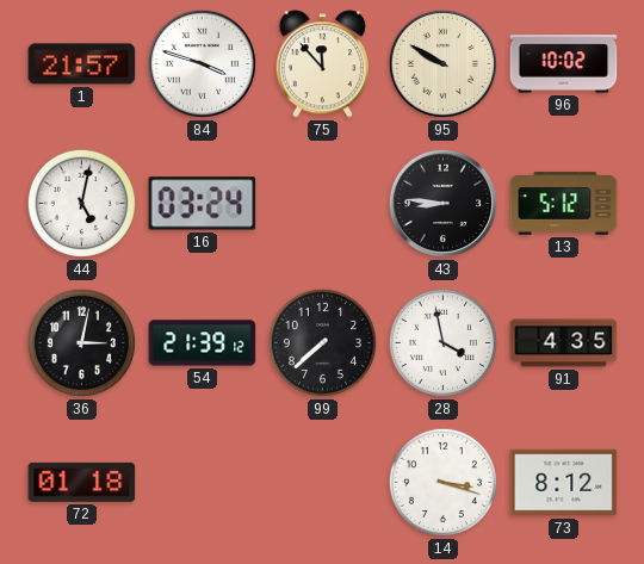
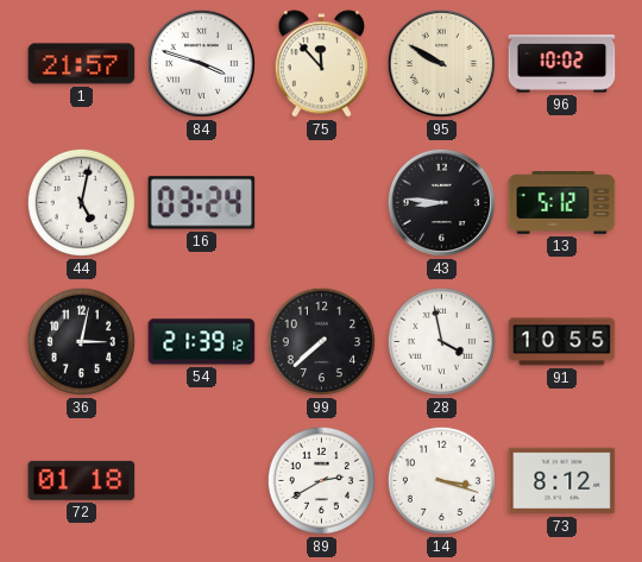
91: 4:35 -> 10:55
89: none -> 2:40
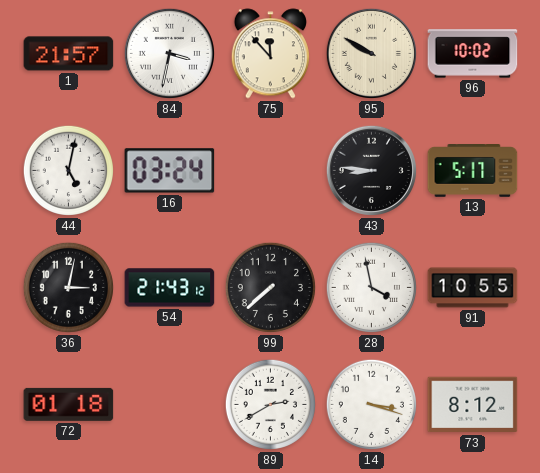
84: 3:48 -> 3:32
13: 5:12 -> 5:17
54: 21:39 -> 21:43
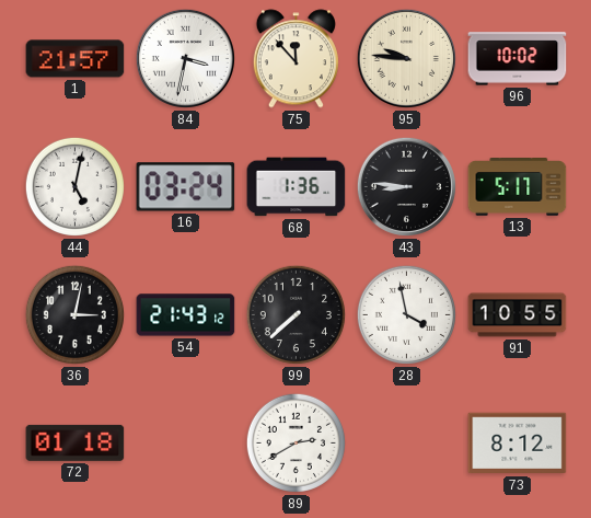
95: 9:50 -> 9:46
68: none -> 1:36
14: 3:18 -> none
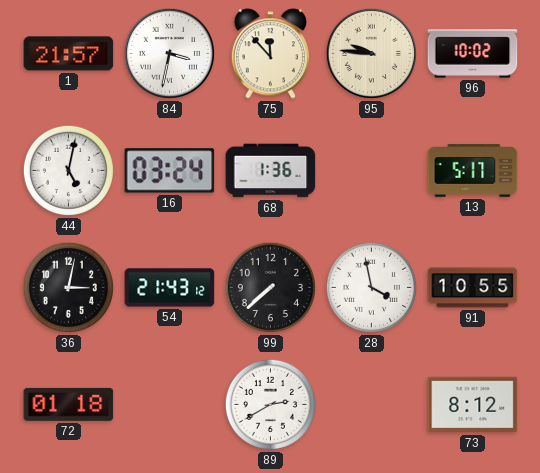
43: 8:46 -> none
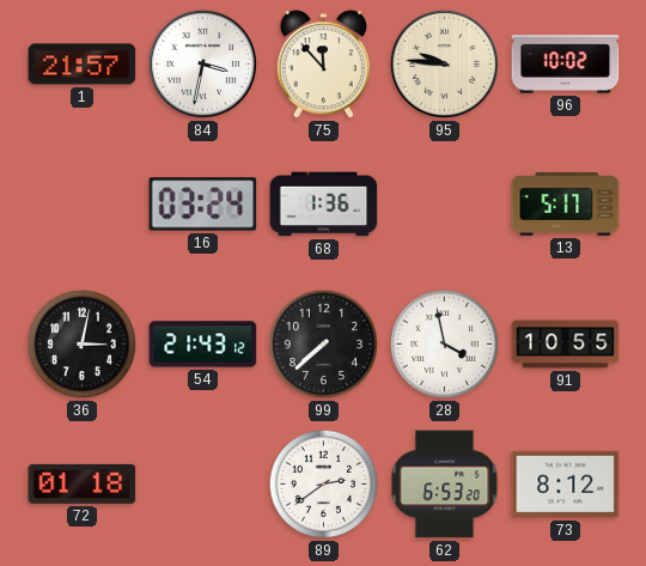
44: 5:02 -> none
89: 2:40 -> 2:39
62: none -> 6:53
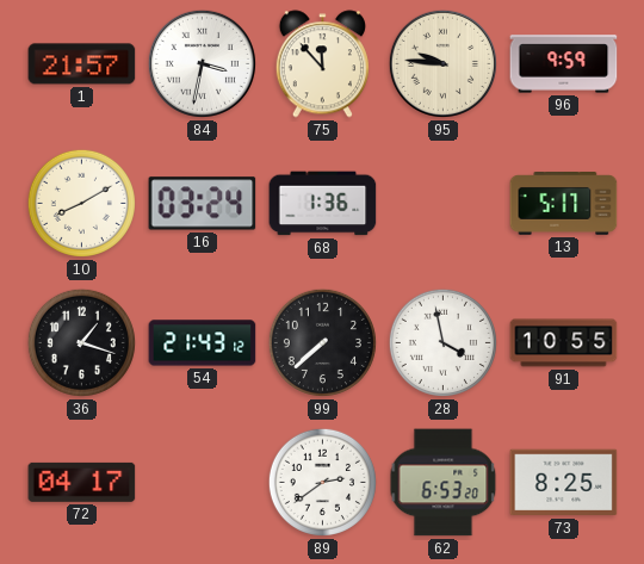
96: 10:02 -> 9:59
10: none -> 8:10
36: 3:02 -> 1:18
72: 01:18 -> 04:17
73: 8:12 -> 8:25
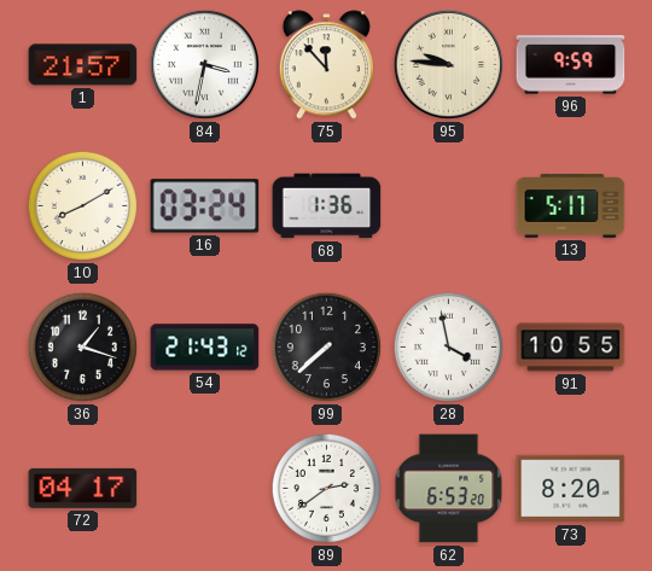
73: 8:25 -> 8:20
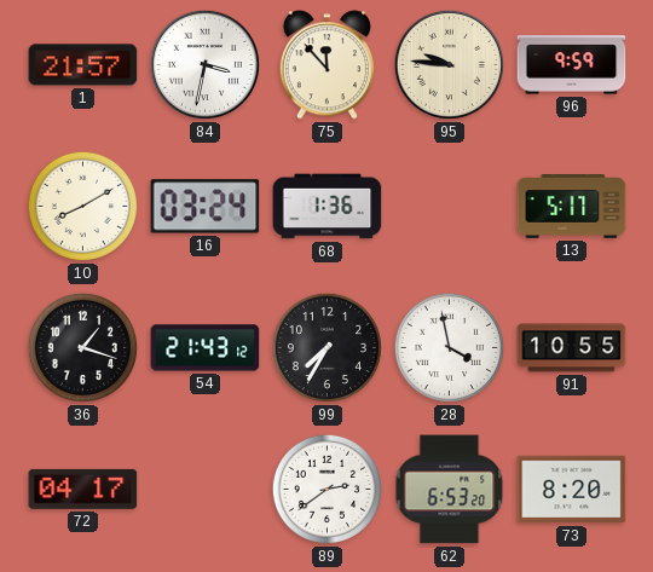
99: 7:38 -> 7:35
